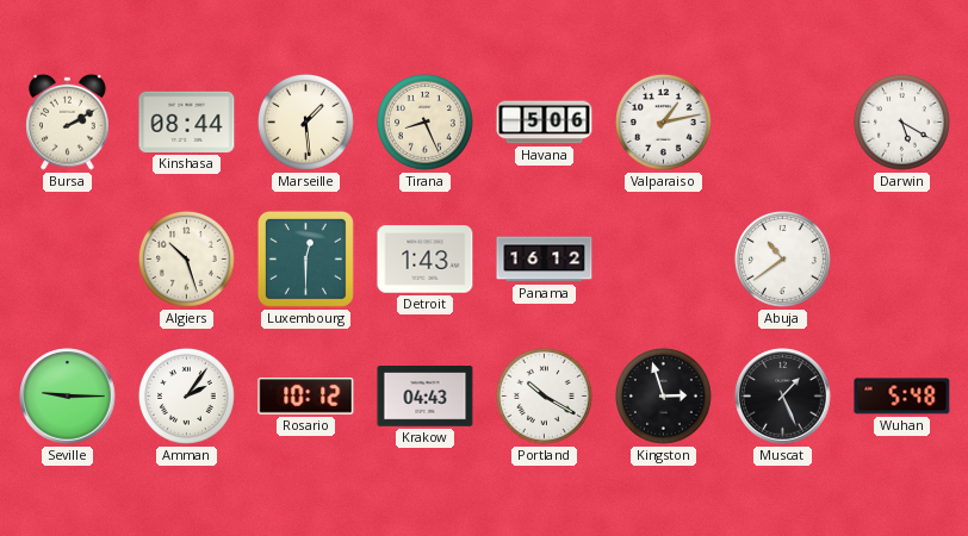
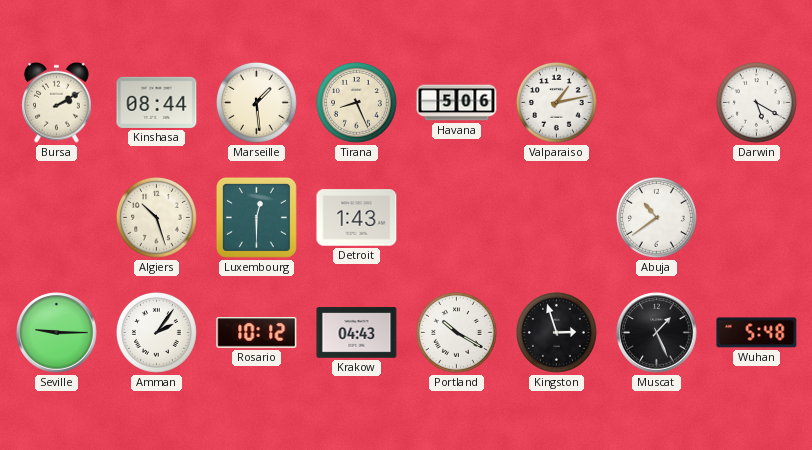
Panama: 16:12 -> none
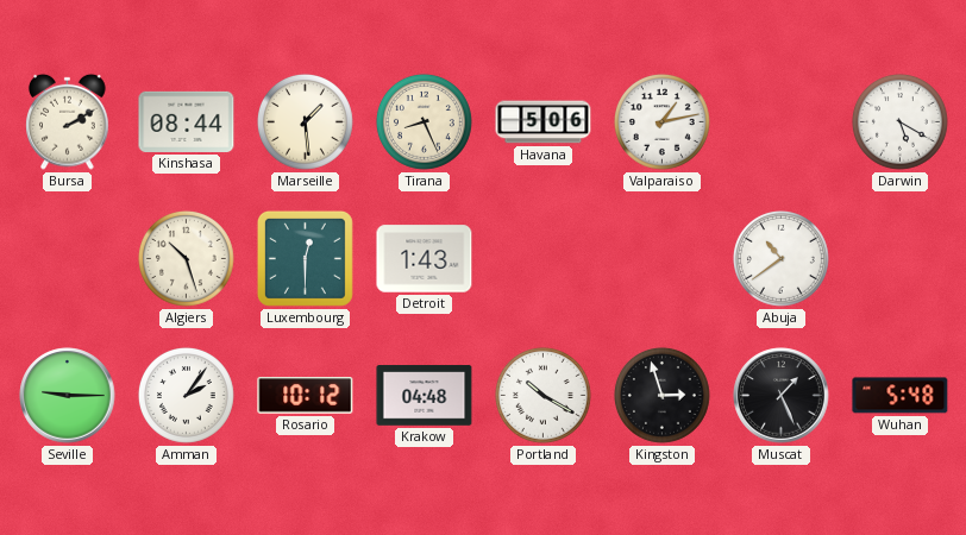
Krakow: 04:43 -> 04:48
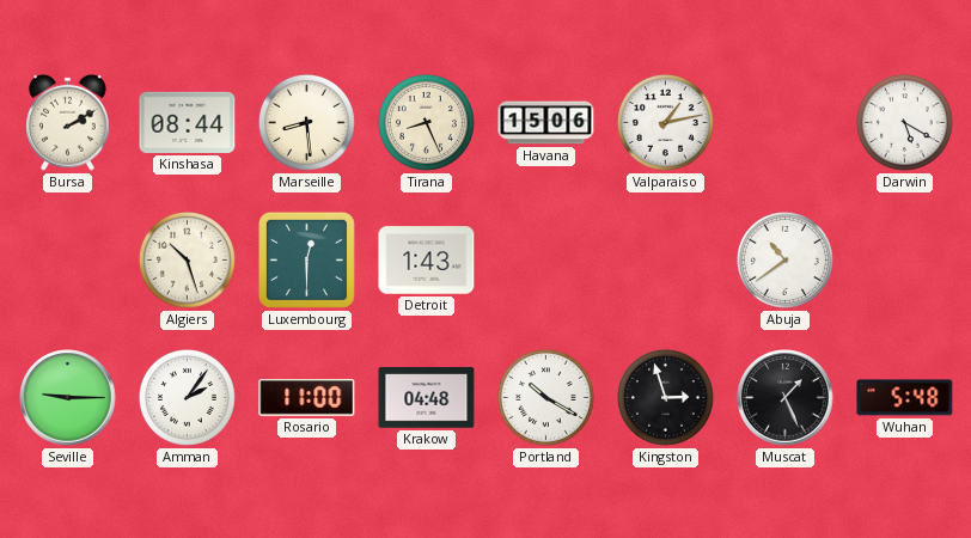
Marseille: 1:29 -> 8:29
Havana: 5:06 -> 15:06
Rosario: 10:12 -> 11:00
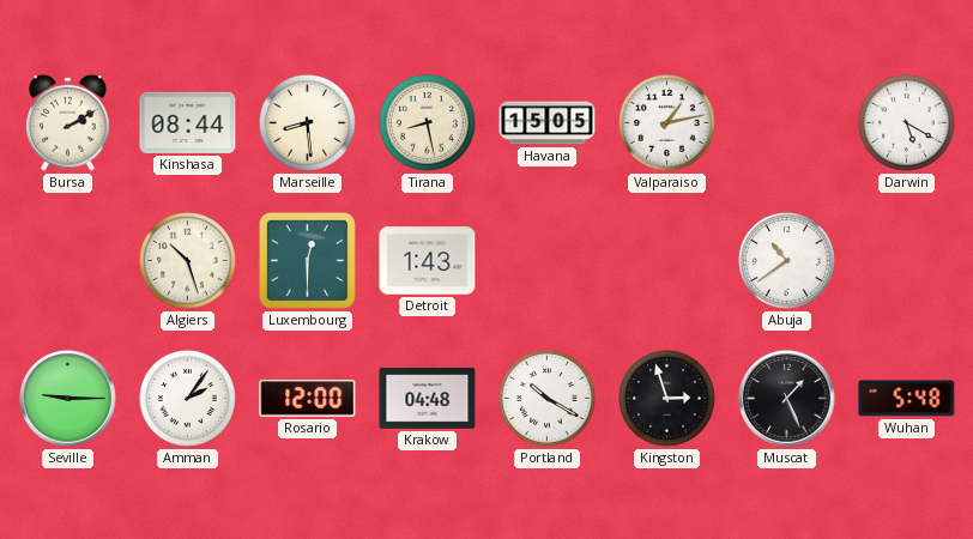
Tirana: 8:26 -> 8:28
Havana: 15:06 -> 15:05
Rosario: 11:00 -> 12:00
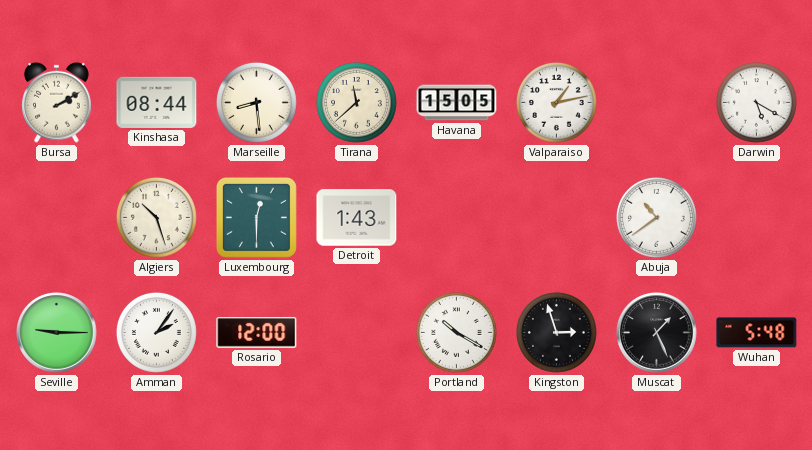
Tirana: 8:28 -> 11:38
Krakow: 04:48 -> none
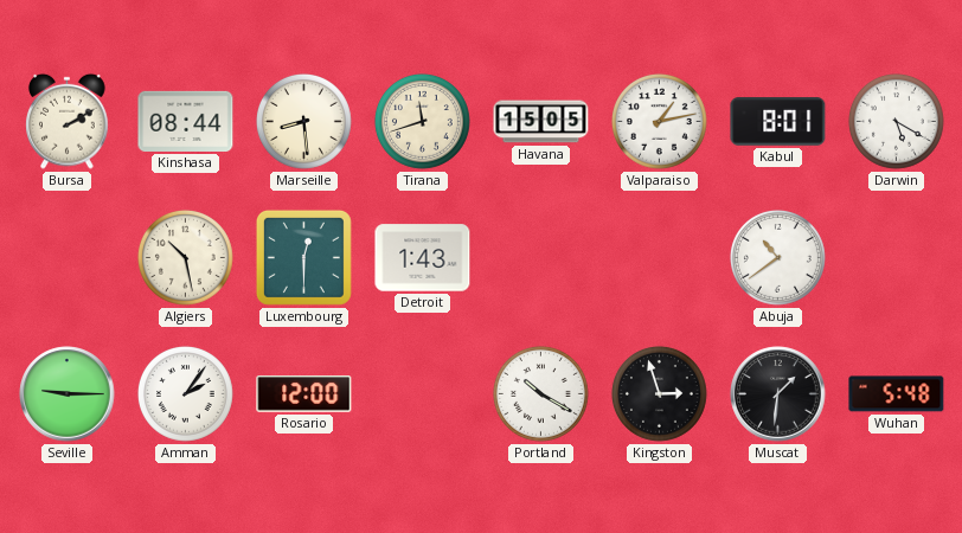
Tirana: 11:38 -> 11:42
Kabul: none -> 8:01
Algiers: 10:27 -> 10:28
Muscat: 1:26 -> 1:31
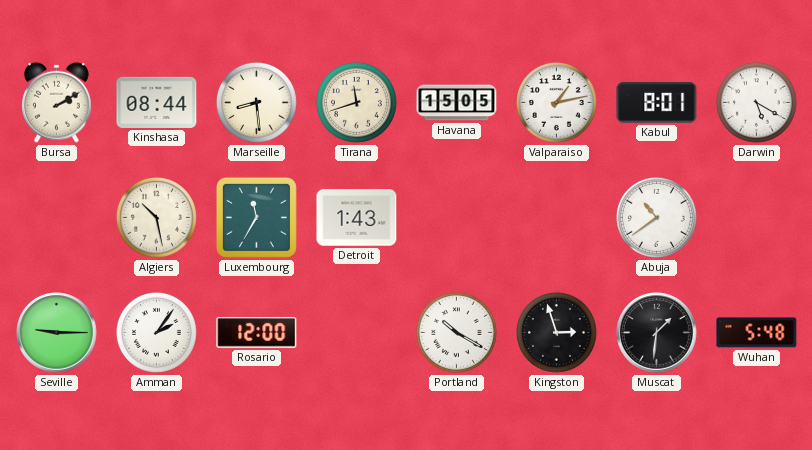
Luxembourg: 12:30 -> 11:35
